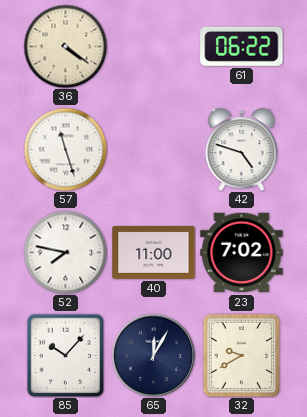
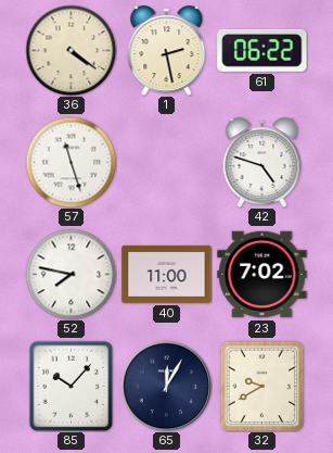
1: none -> 2:28
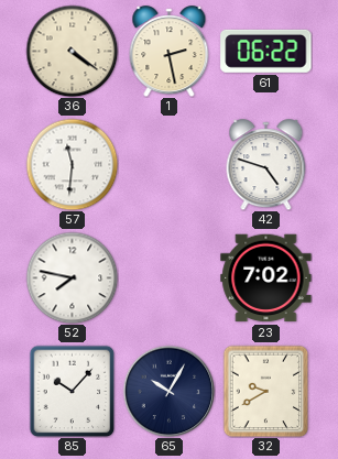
57: 11:27 -> 11:31
40: 11:00 -> none
65: 12:05 -> 10:05
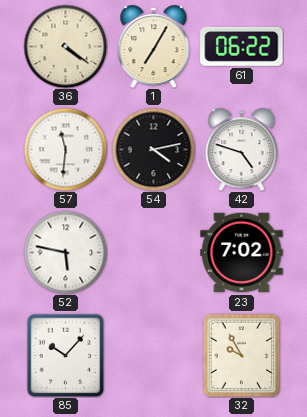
1: 2:28 -> 7:05
54: none -> 4:13
52: 7:47 -> 5:47
65: 10:05 -> none
32: 9:40 -> 9:55
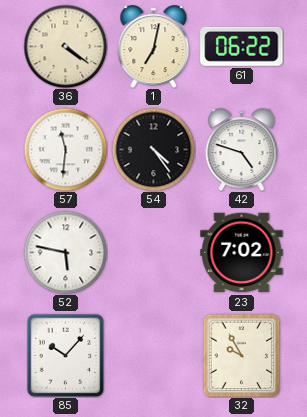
1: 7:05 -> 7:02
54: 4:13 -> 4:24
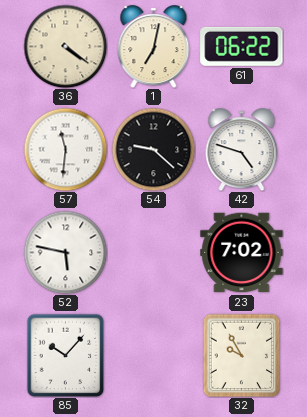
54: 4:24 -> 9:22
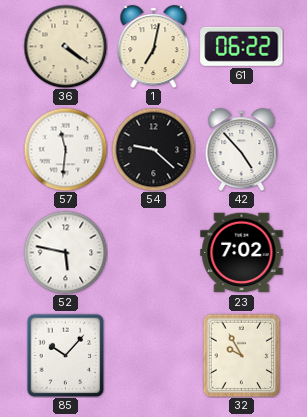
42: 4:48 -> 4:53
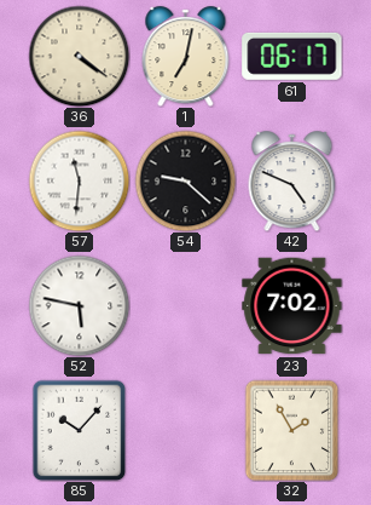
61: 06:22 -> 06:17
42: 4:53 -> 4:49
32: 9:55 -> 1:55
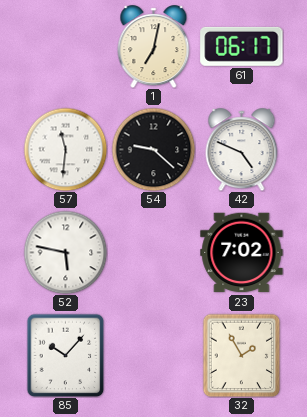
36: 4:21 -> none
